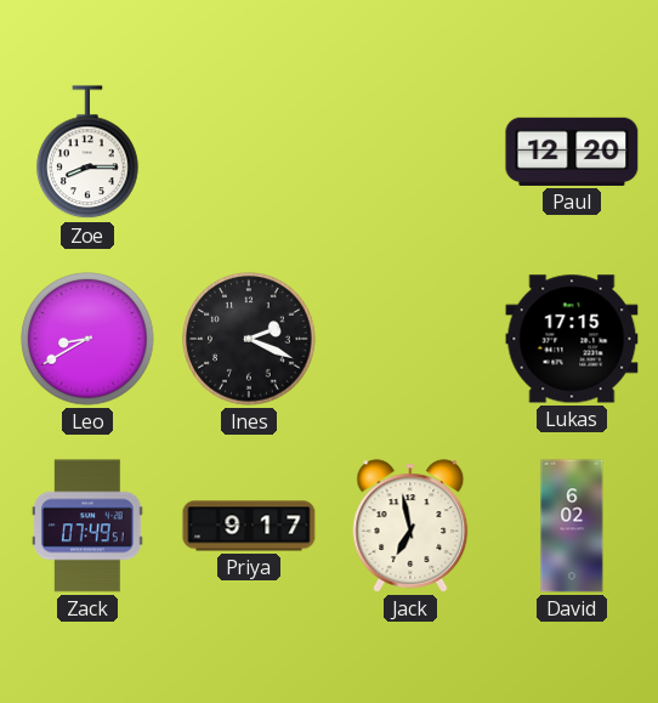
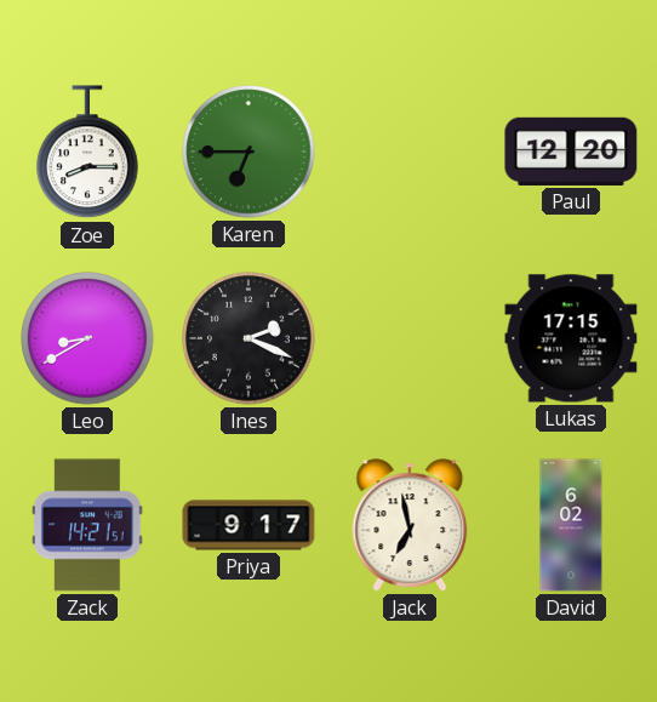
Karen: none -> 6:45
Zack: 07:49 -> 14:21
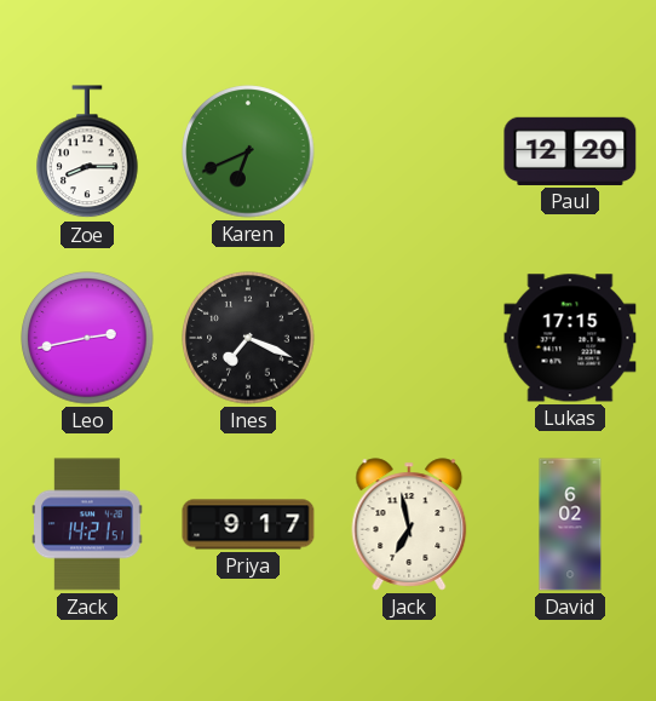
Karen: 6:45 -> 6:41
Leo: 8:40 -> 2:43
Ines: 2:19 -> 7:19
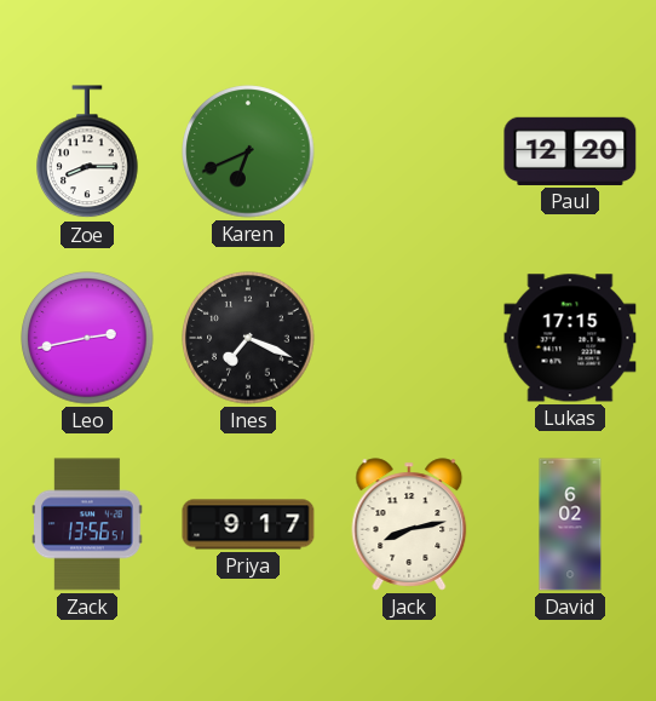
Zack: 14:21 -> 13:56
Jack: 6:58 -> 8:13
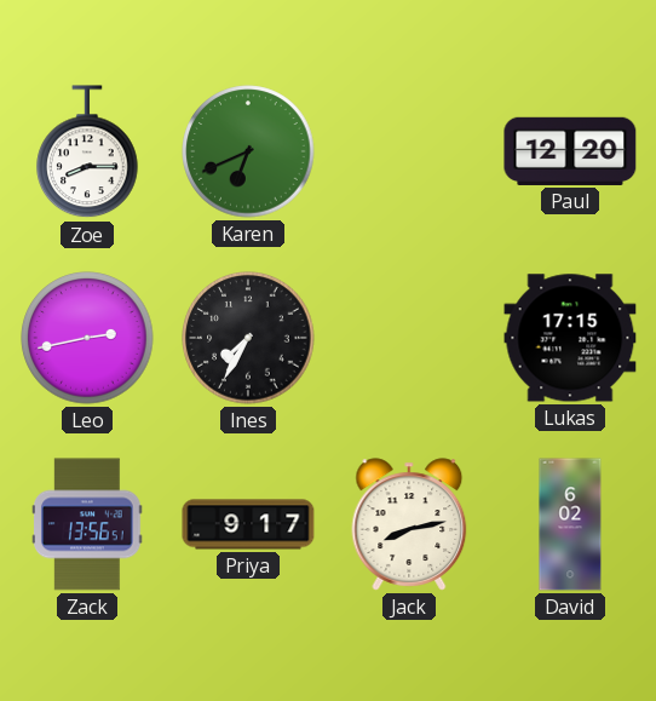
Ines: 7:19 -> 7:35
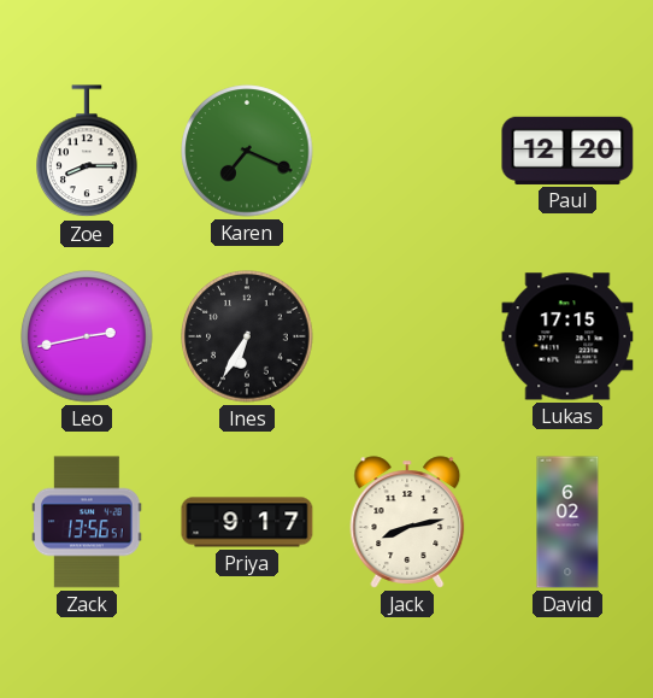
Karen: 6:41 -> 7:19
Ines: 7:35 -> 6:35
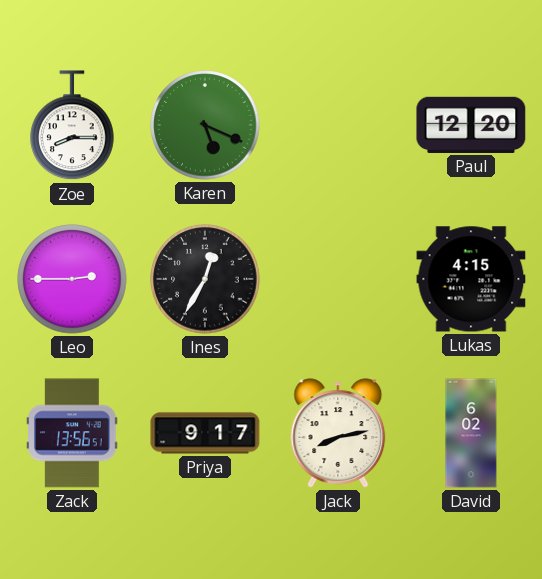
Karen: 7:19 -> 5:19
Leo: 2:43 -> 2:45
Ines: 6:35 -> 12:35
Lukas: 17:15 -> 4:15
